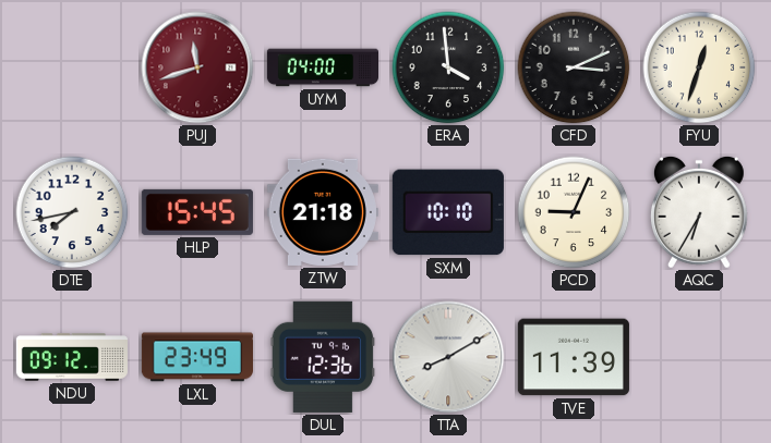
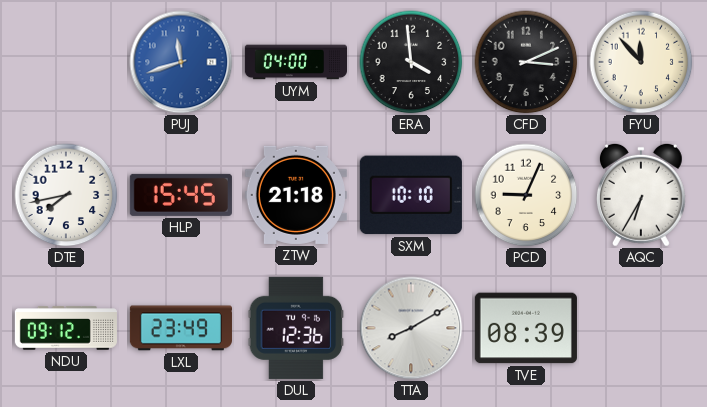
PUJ dial: burgundy -> blue
FYU: 12:33 -> 11:53
TVE: 11:39 -> 08:39
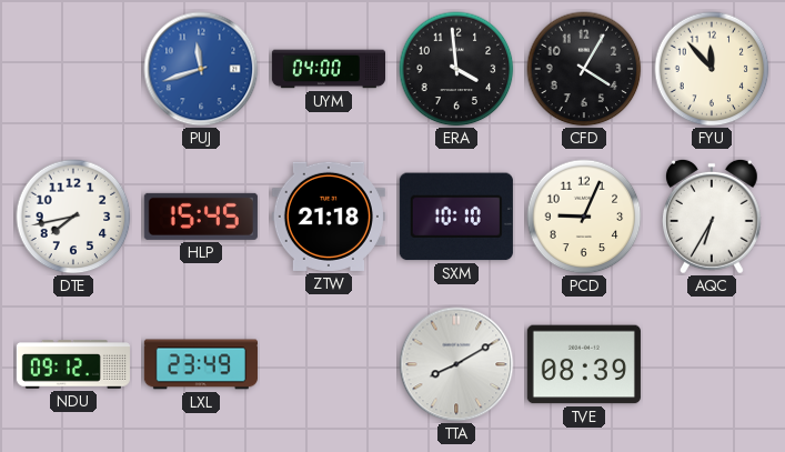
CFD: 3:11 -> 4:05
DUL: 12:36 -> none
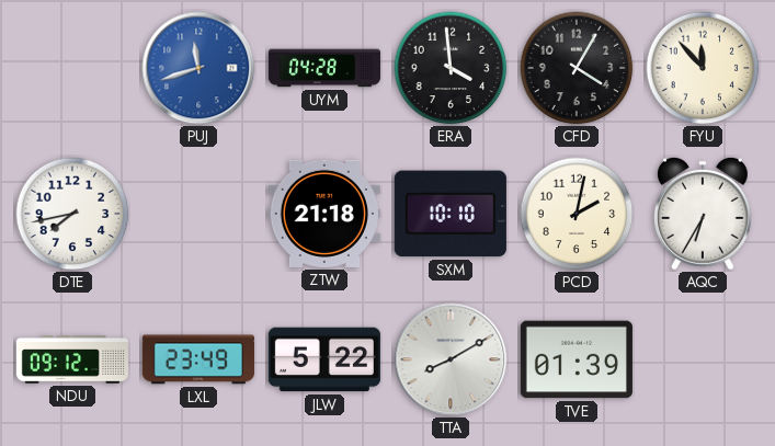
UYM: 04:00 -> 04:28
HLP: 15:45 -> none
PCD: 9:04 -> 2:02
JLW: none -> 5:22
TVE: 08:39 -> 01:39
